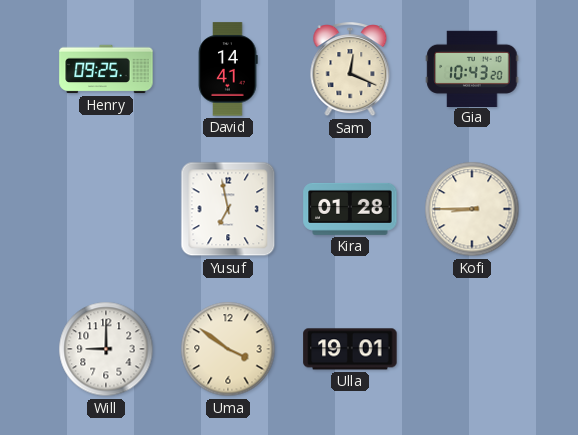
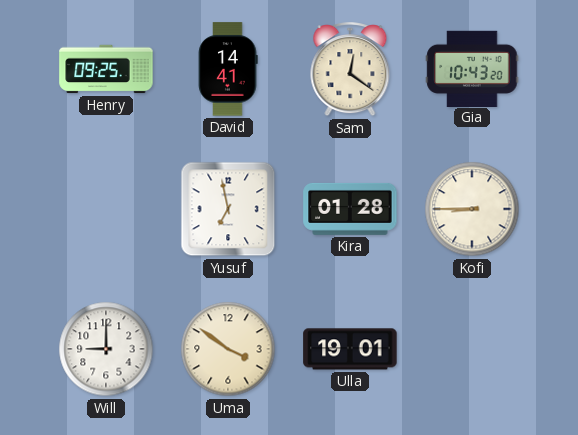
Sam: 12:19 -> 12:21
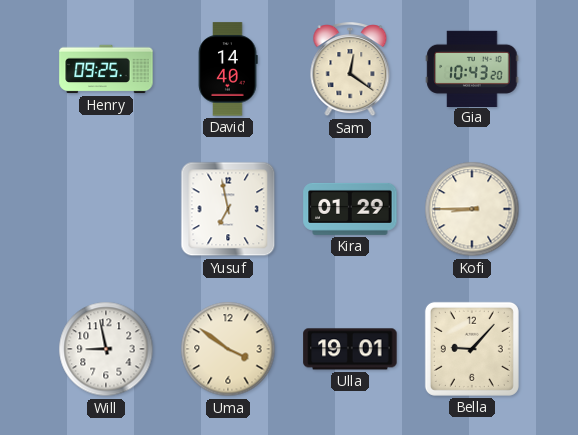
David: 14:41 -> 14:40
Kira: 01:28 -> 01:29
Will: 9:00 -> 8:58
Bella: none -> 9:07
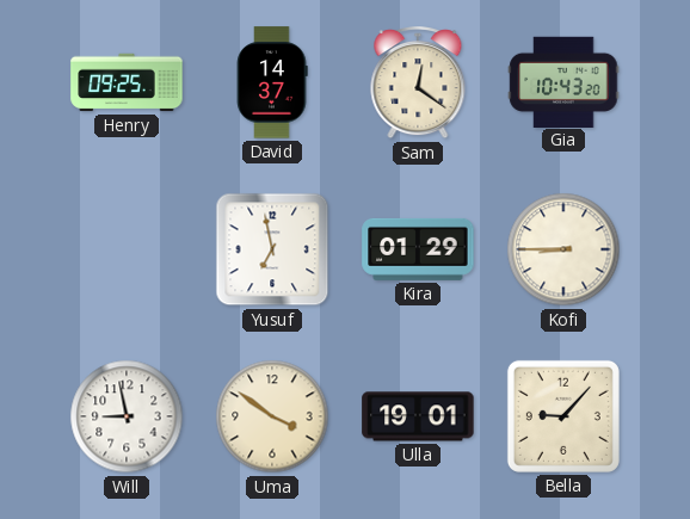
David: 14:40 -> 14:37
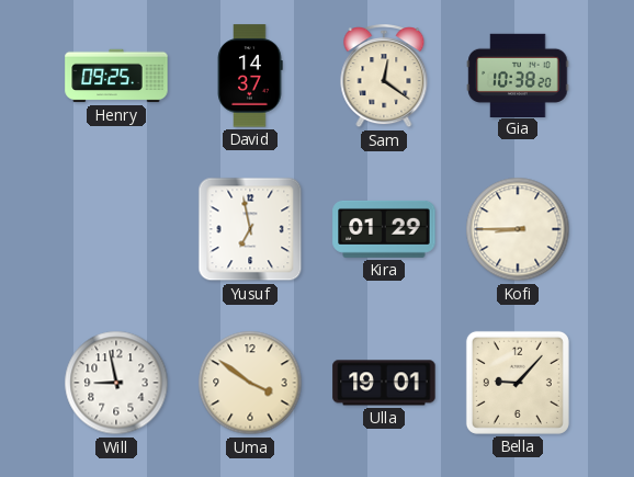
Gia: 10:43 -> 10:38
